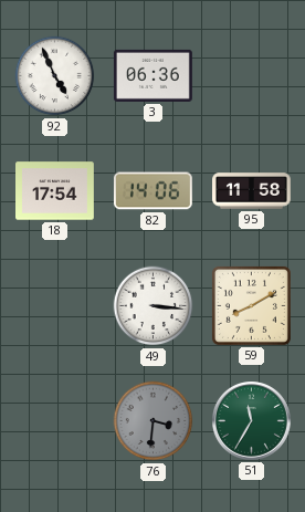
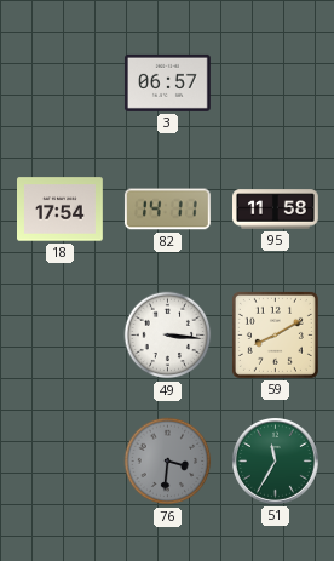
92: 4:56 -> none
3: 06:36 -> 06:57
82: 14:06 -> 14:11
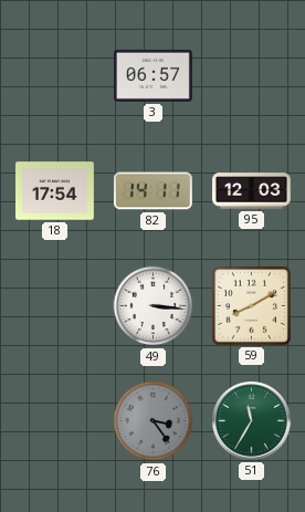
95: 11:58 -> 12:03
76: 3:31 -> 3:24
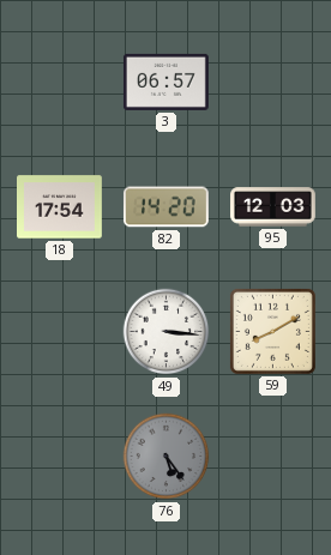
82: 14:11 -> 14:20
76: 3:24 -> 5:24
51: 11:35 -> none
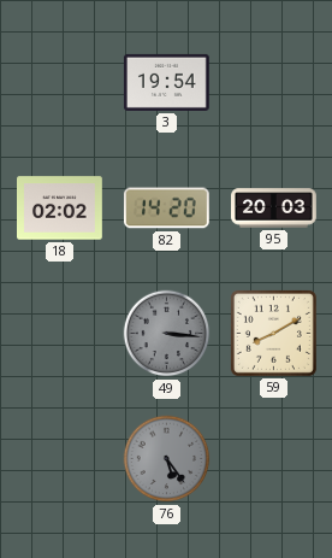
3: 06:57 -> 19:54
18: 17:54 -> 02:02
95: 12:03 -> 20:03
49 dial: white -> grey
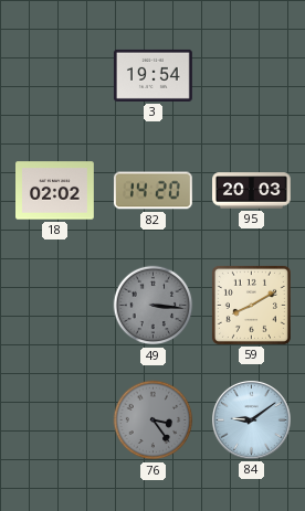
76: 5:24 -> 3:24
84: none -> 9:09
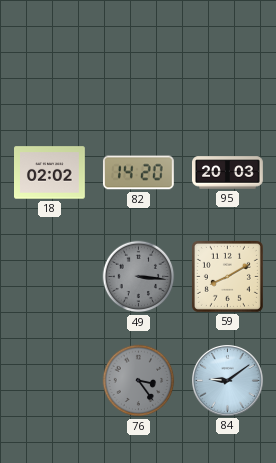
3: 19:54 -> none
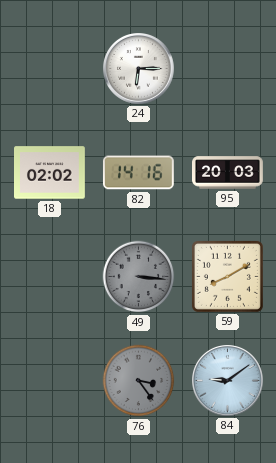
24: none -> 6:15
82: 14:20 -> 14:16
